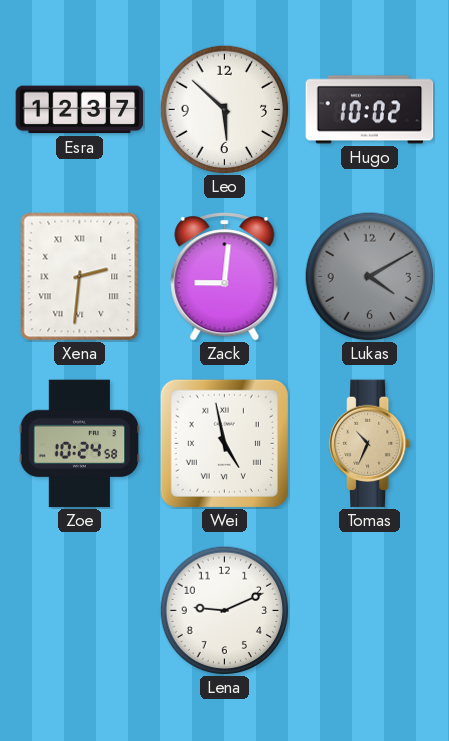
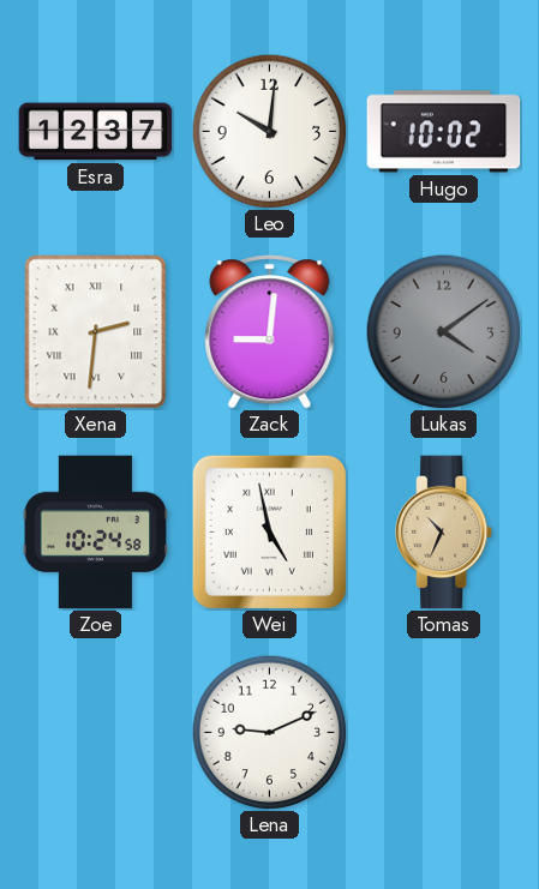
Leo: 5:52 -> 10:01
Lukas: 4:10 -> 4:09
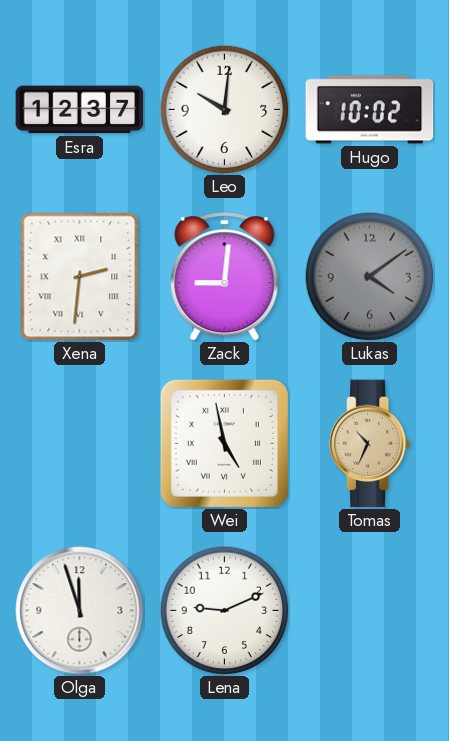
Zoe: 10:24 -> none
Olga: none -> 11:57
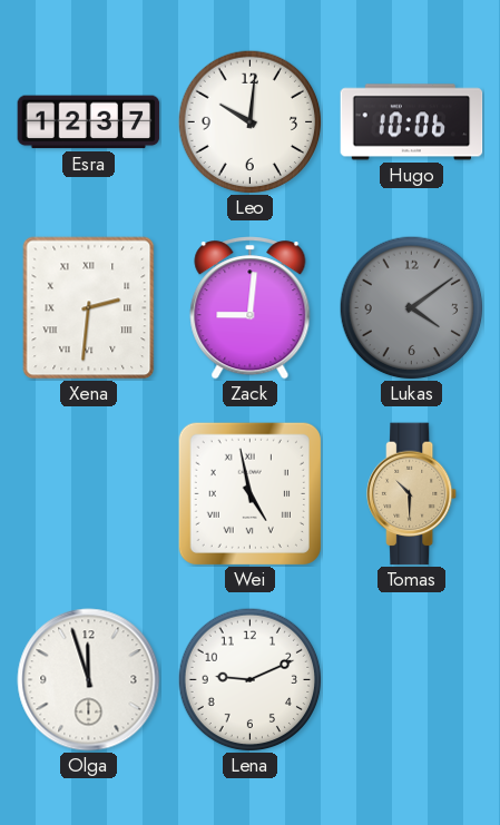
Hugo: 10:02 -> 10:06
Tomas: 10:34 -> 10:30
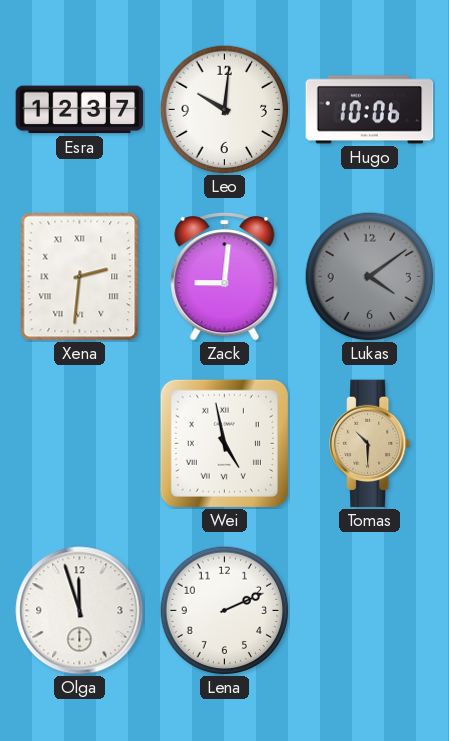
Lena: 9:11 -> 2:11
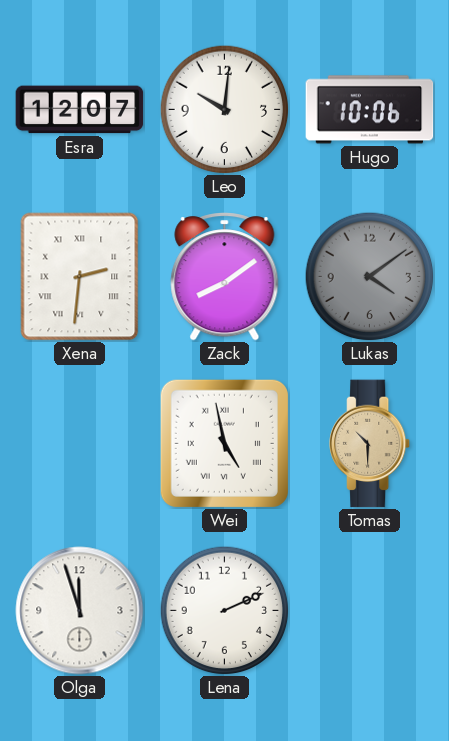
Esra: 12:37 -> 12:07
Zack: 9:01 -> 8:09
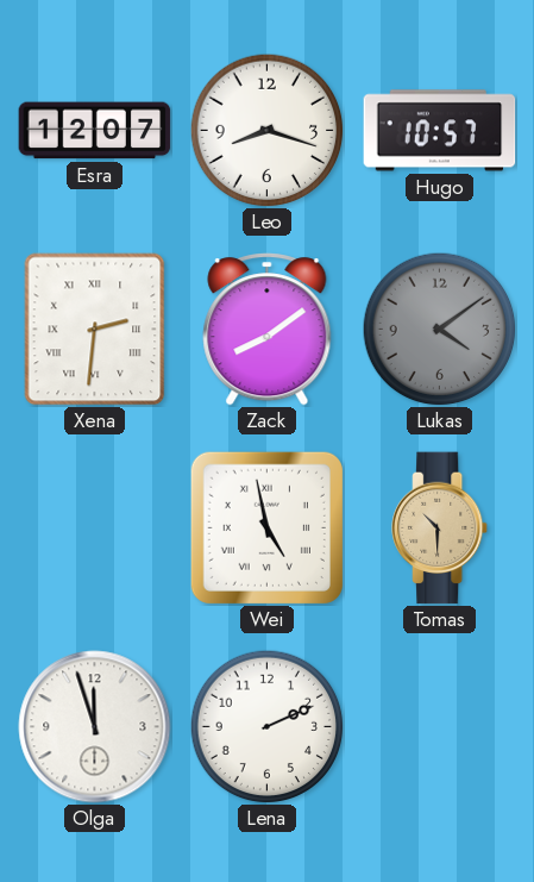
Leo: 10:01 -> 8:18
Hugo: 10:06 -> 10:57
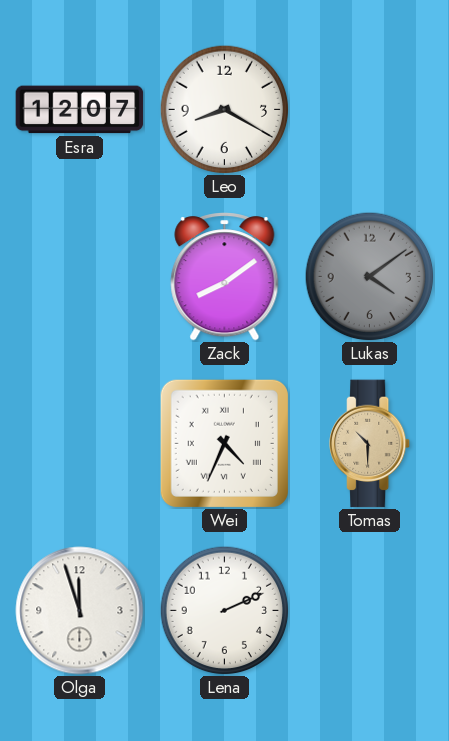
Leo: 8:18 -> 8:20
Hugo: 10:57 -> none
Xena: 2:31 -> none
Wei: 4:58 -> 4:34
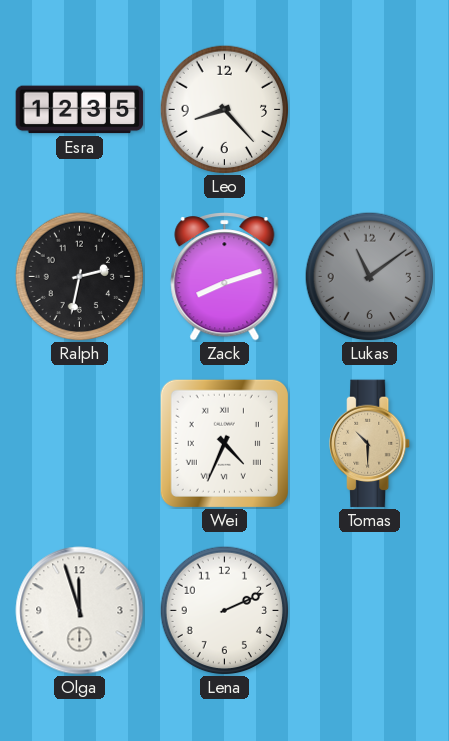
Esra: 12:07 -> 12:35
Leo: 8:20 -> 8:23
Ralph: none -> 2:32
Zack: 8:09 -> 8:12
Lukas: 4:09 -> 11:09
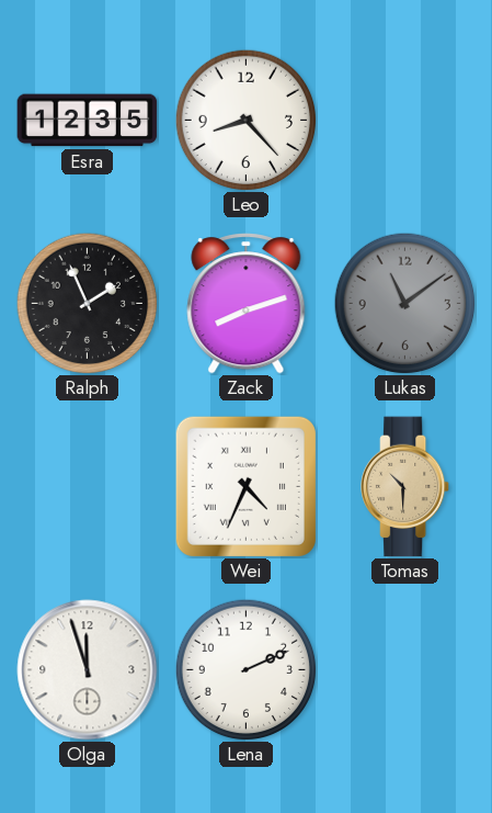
Ralph: 2:32 -> 1:56
